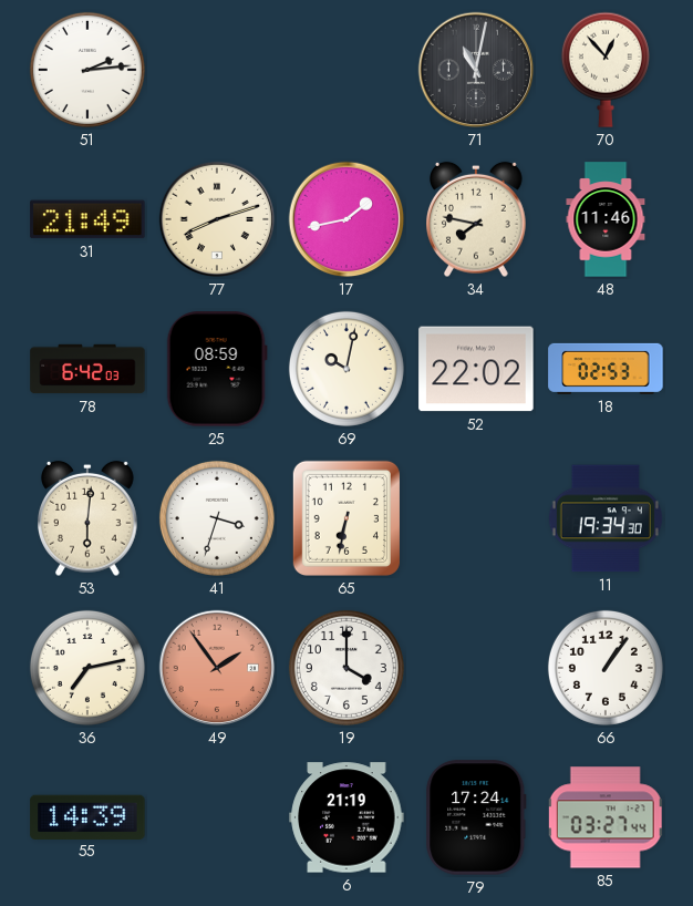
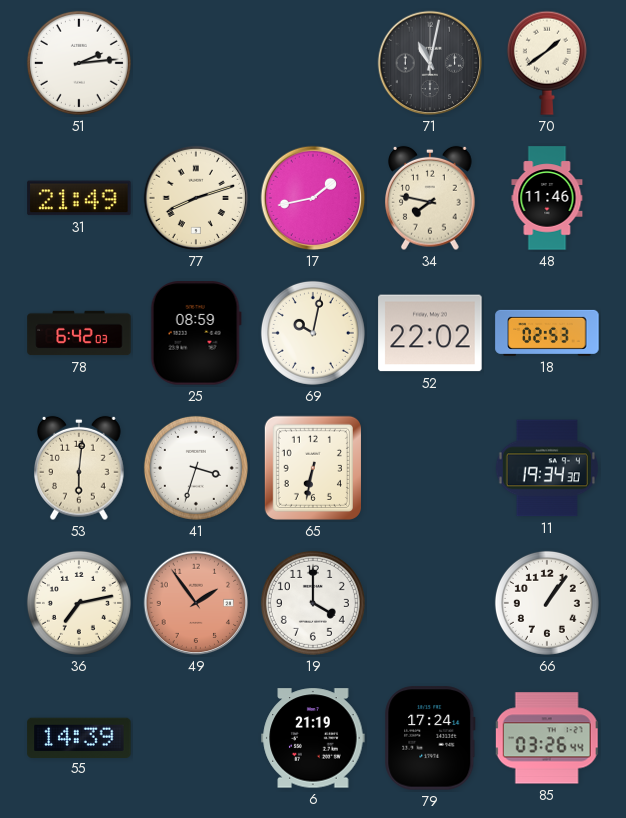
70: 12:53 -> 1:39
85: 03:27 -> 03:26
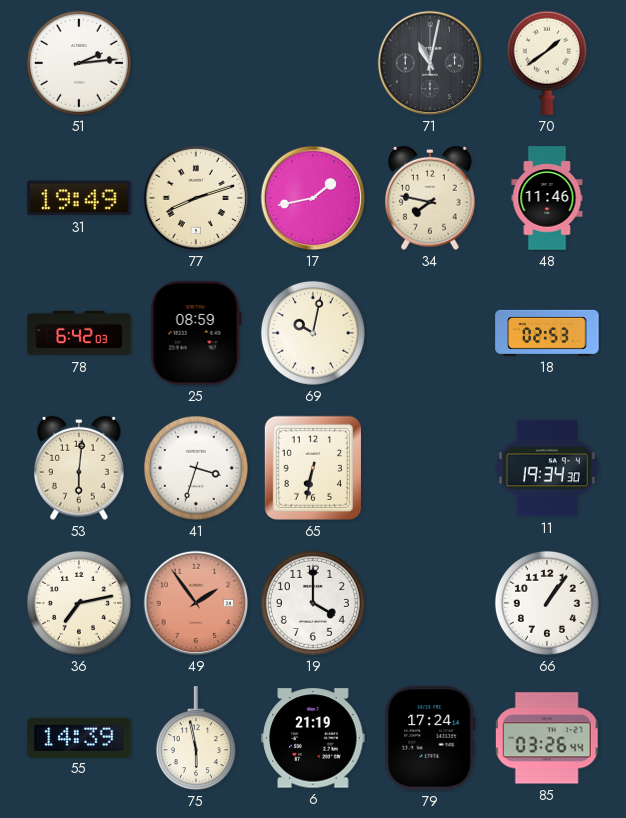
31: 21:49 -> 19:49
52: 22:02 -> none
75: none -> 5:58
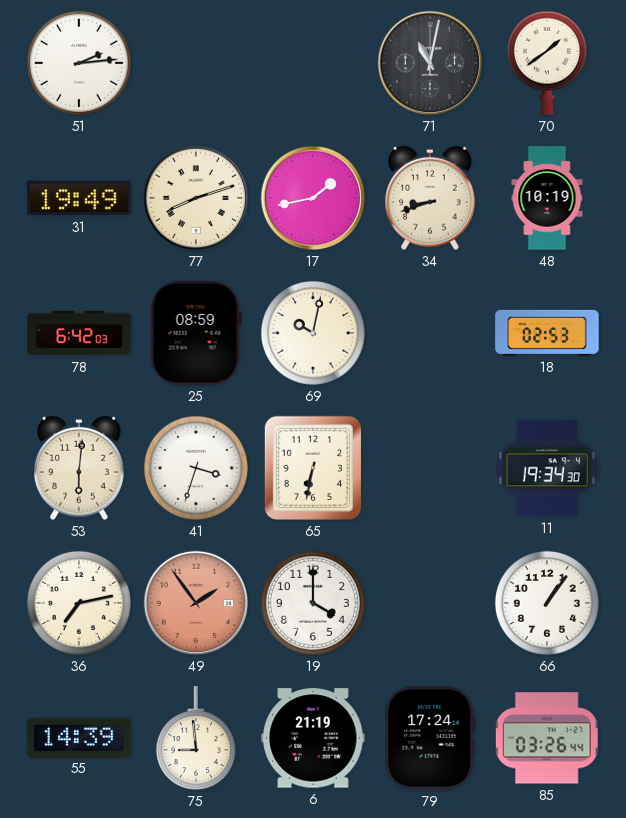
34: 7:47 -> 8:42
48: 11:46 -> 10:19
75: 5:58 -> 8:59
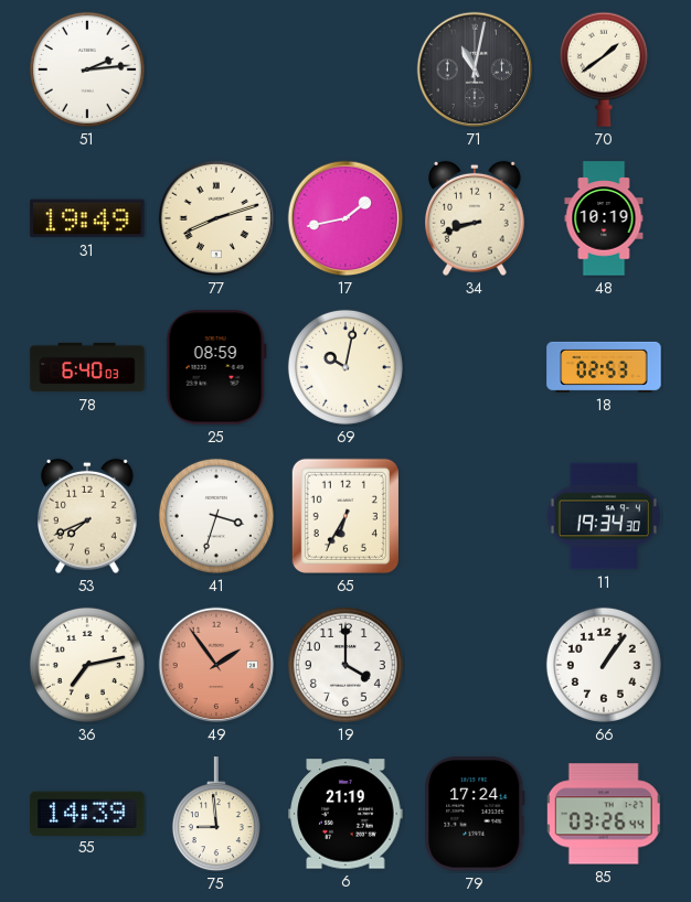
78: 6:42 -> 6:40
53: 6:01 -> 7:41
65: 6:32 -> 6:35
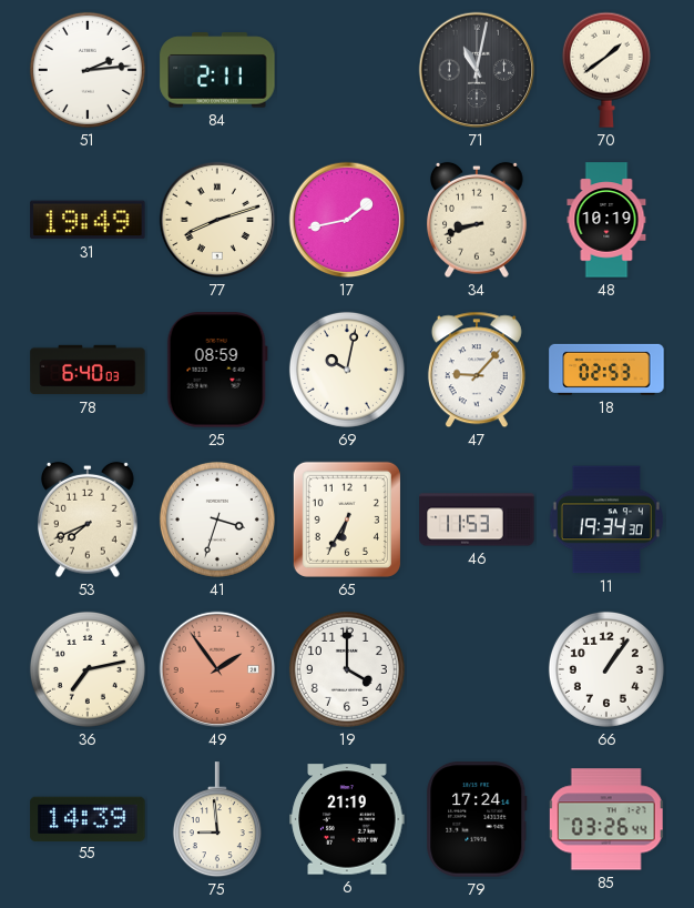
84: none -> 2:11
47: none -> 9:07
46: none -> 11:53
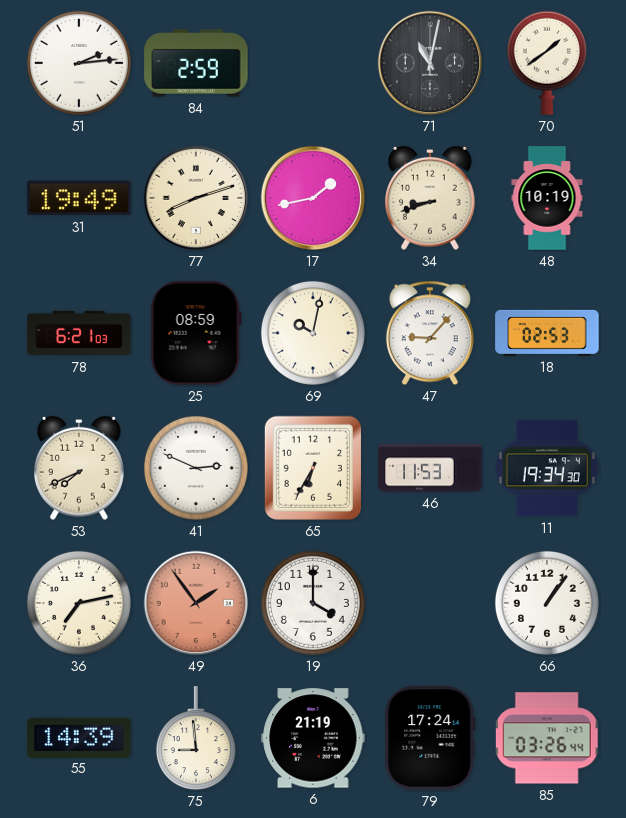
84: 2:11 -> 2:59
78: 6:40 -> 6:21
41: 3:33 -> 2:49
